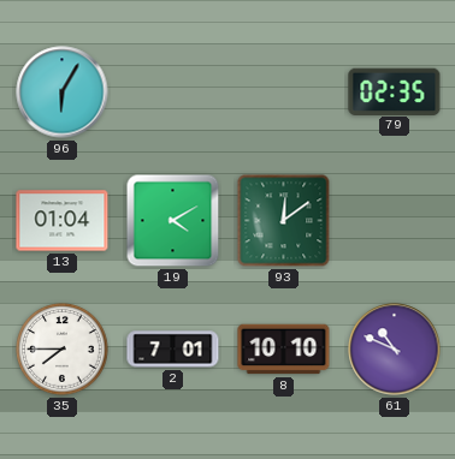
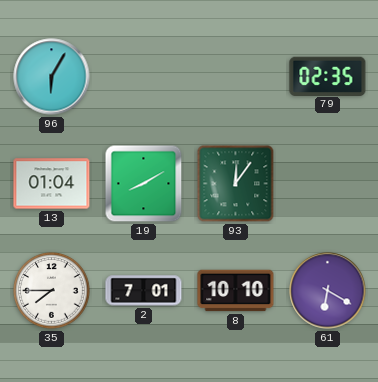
19: 4:10 -> 8:10
93: 12:09 -> 12:06
61: 10:49 -> 6:20
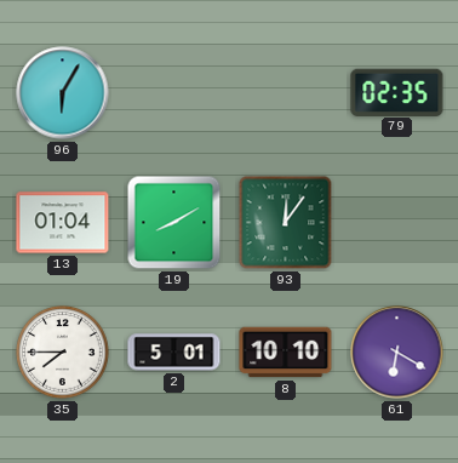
2: 7:01 -> 5:01
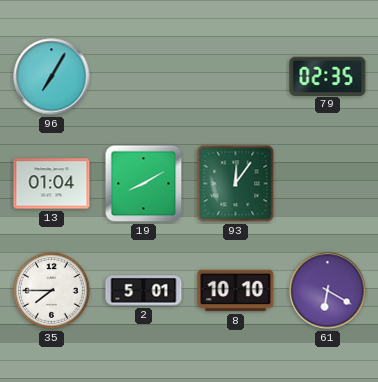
96: 6:05 -> 7:05
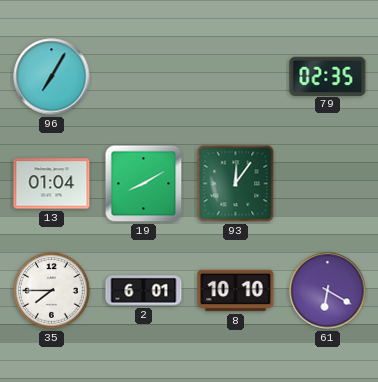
2: 5:01 -> 6:01
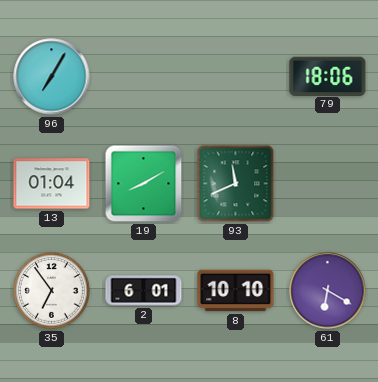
79: 02:35 -> 18:06
93: 12:06 -> 11:41
35: 7:45 -> 6:54
